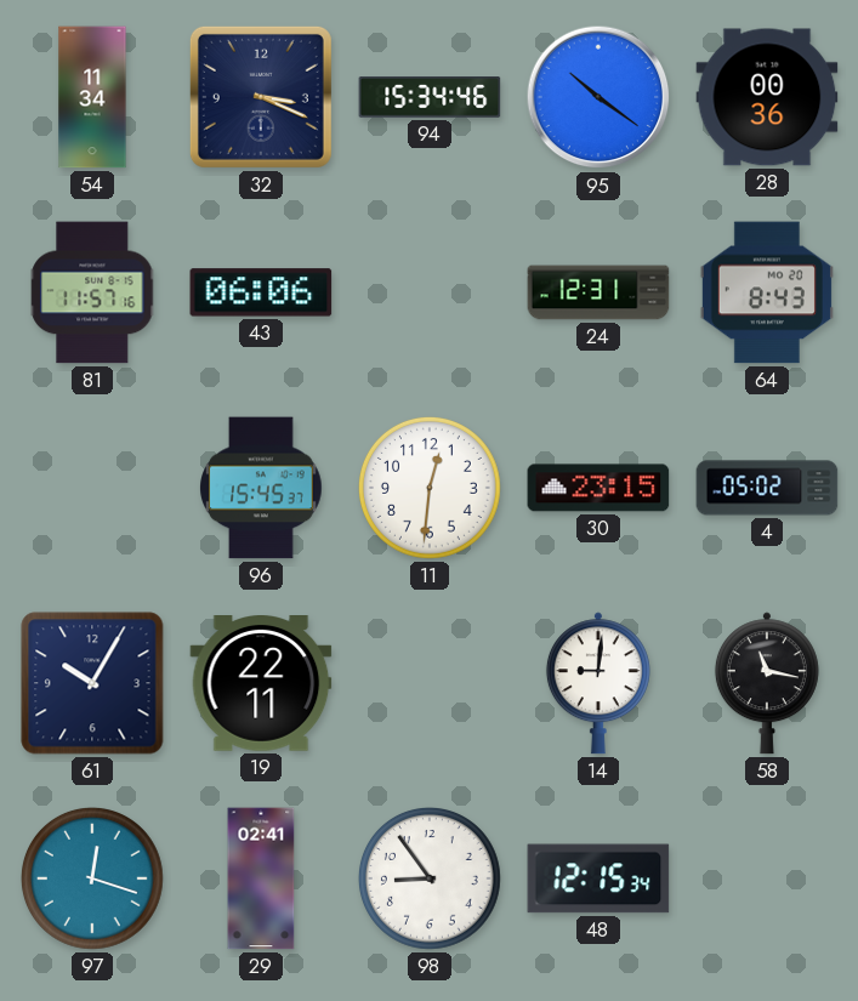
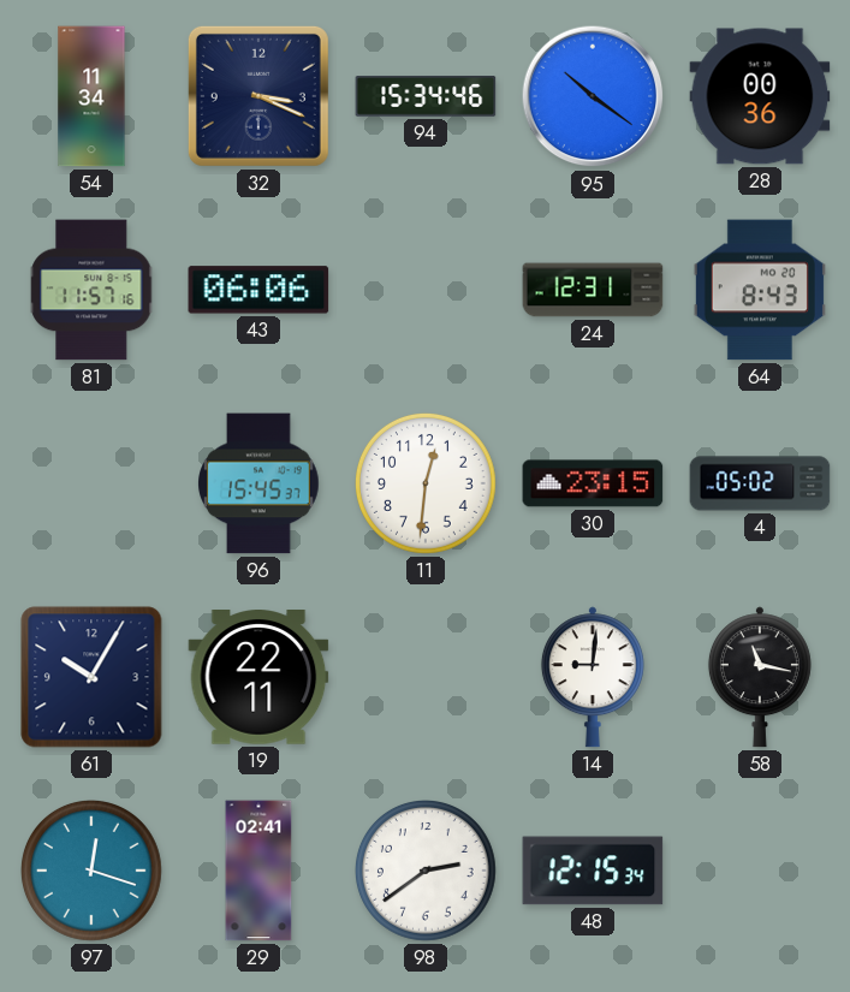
98: 8:54 -> 2:39
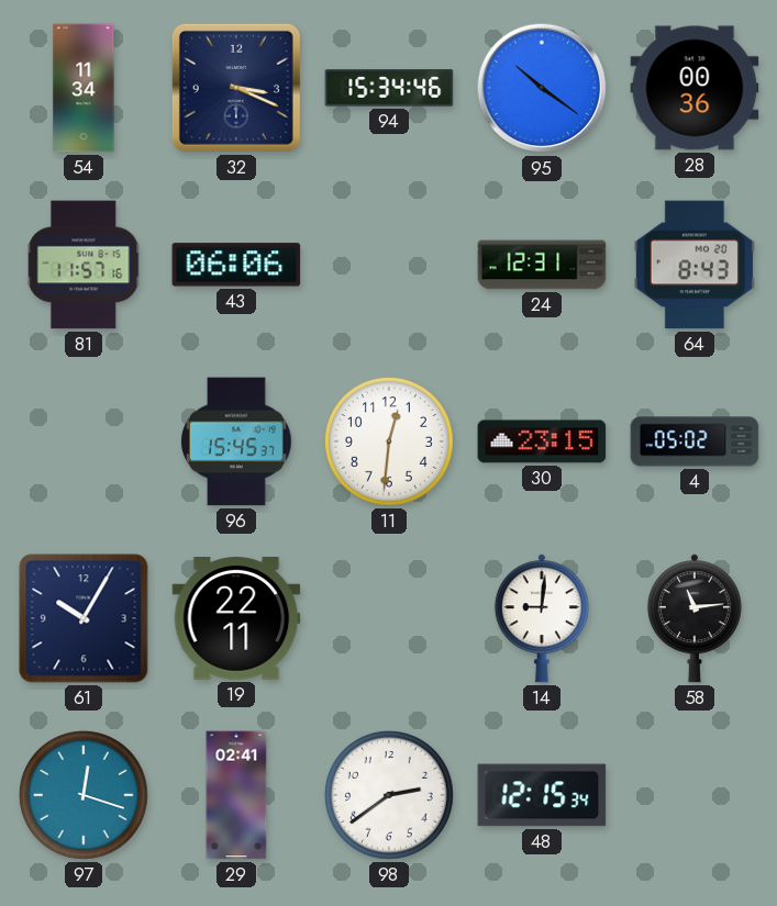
58: 11:17 -> 11:14
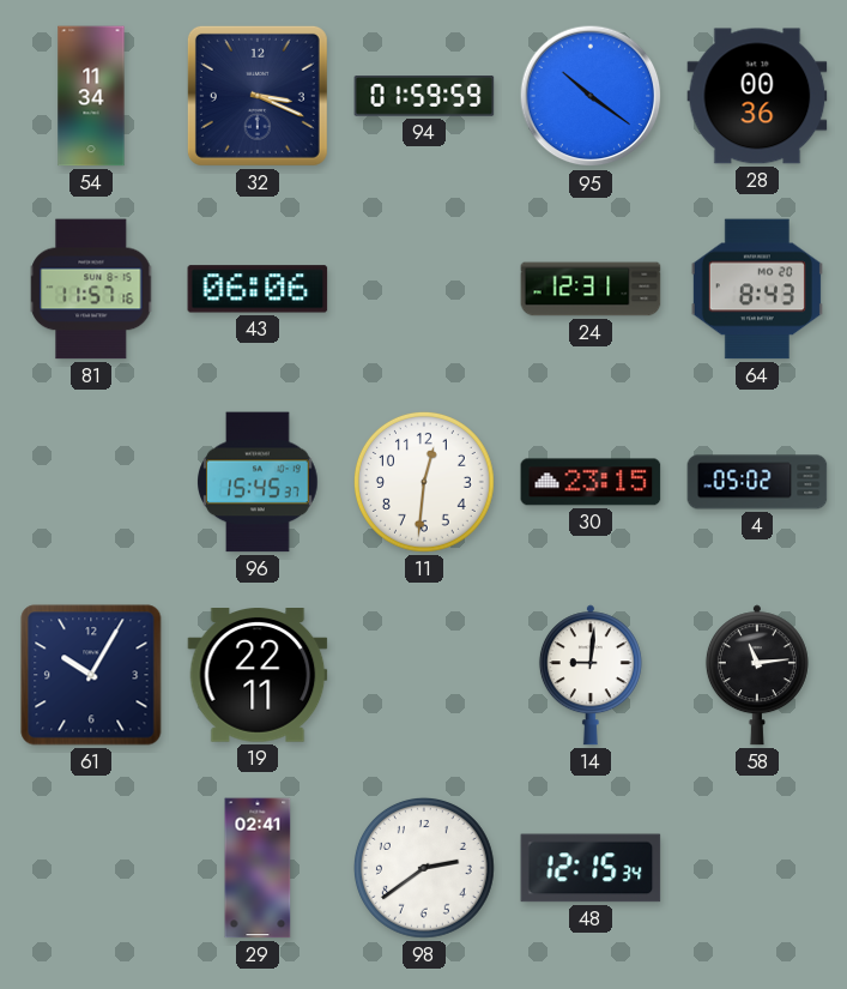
94: 15:34 -> 01:59
97: 12:18 -> none
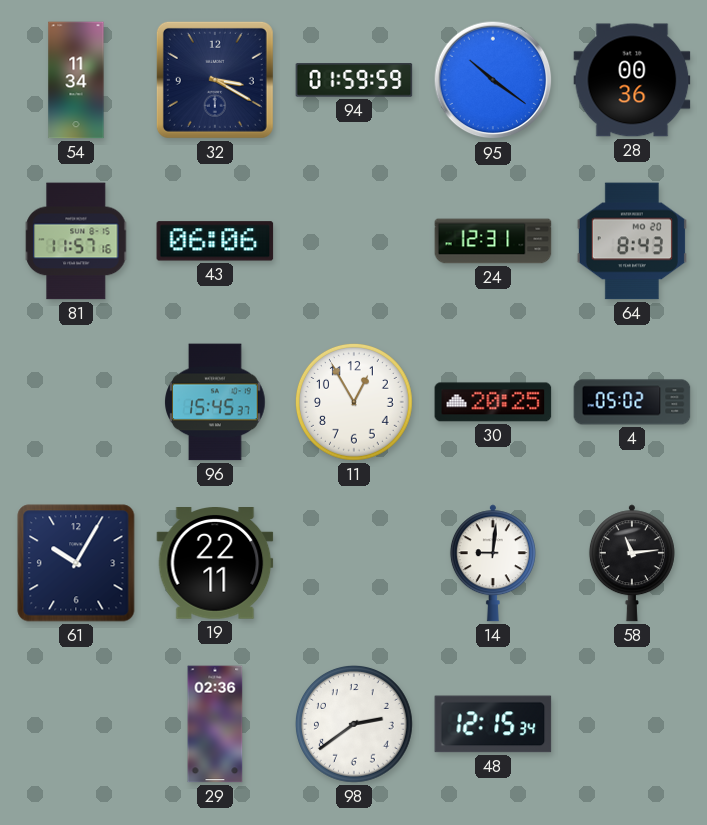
32: 3:19 -> 3:20
11: 12:31 -> 12:55
30: 23:15 -> 20:25
29: 02:41 -> 02:36
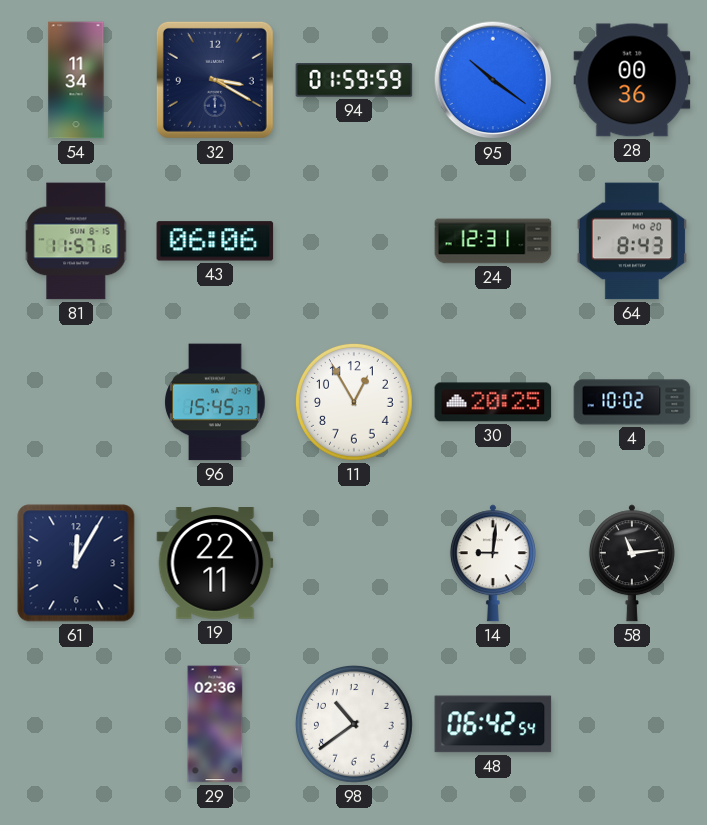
4: 05:02 -> 10:02
61: 10:05 -> 12:05
98: 2:39 -> 10:39
48: 12:15 -> 06:42
